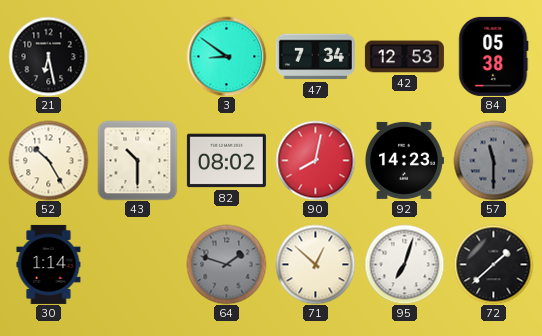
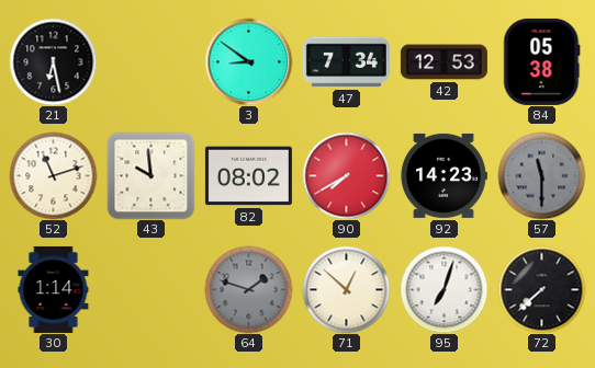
52: 10:25 -> 11:12
43: 10:30 -> 9:59
90: 8:02 -> 7:40
72: 1:38 -> 7:38
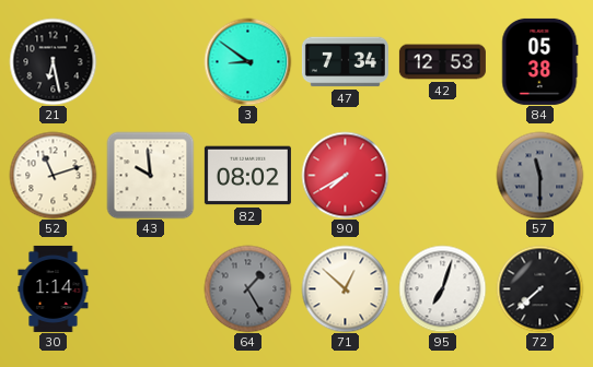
92: 14:23 -> none
64: 1:48 -> 1:25
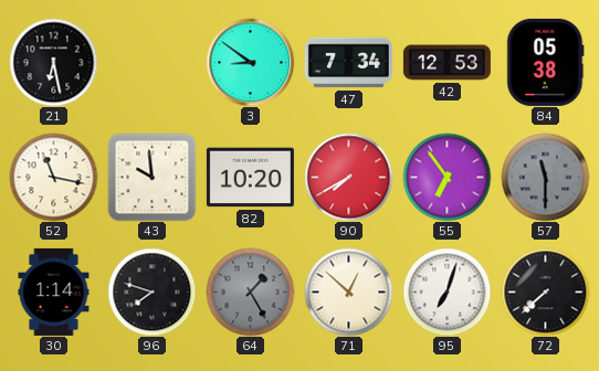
52: 11:12 -> 11:17
82: 08:02 -> 10:20
55: none -> 6:54
96: none -> 7:48
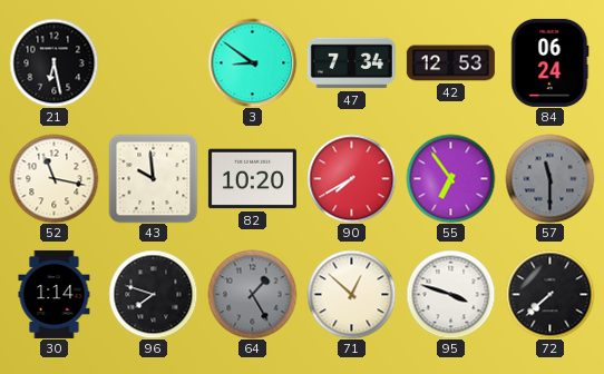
84: 05:38 -> 06:24
95: 7:03 -> 3:48
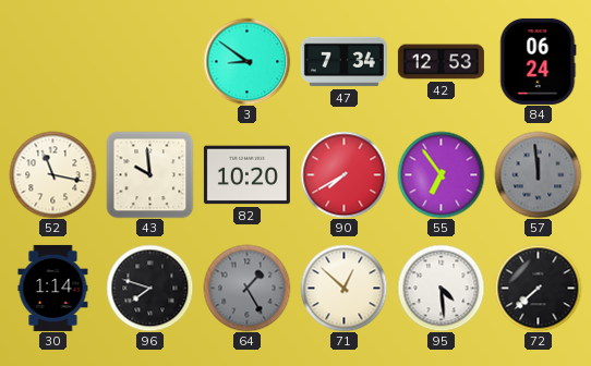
21: 6:28 -> none
57: 11:30 -> 11:59
95: 3:48 -> 4:29
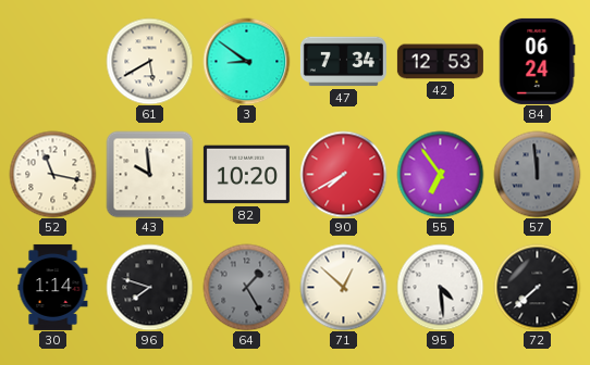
61: none -> 5:40
